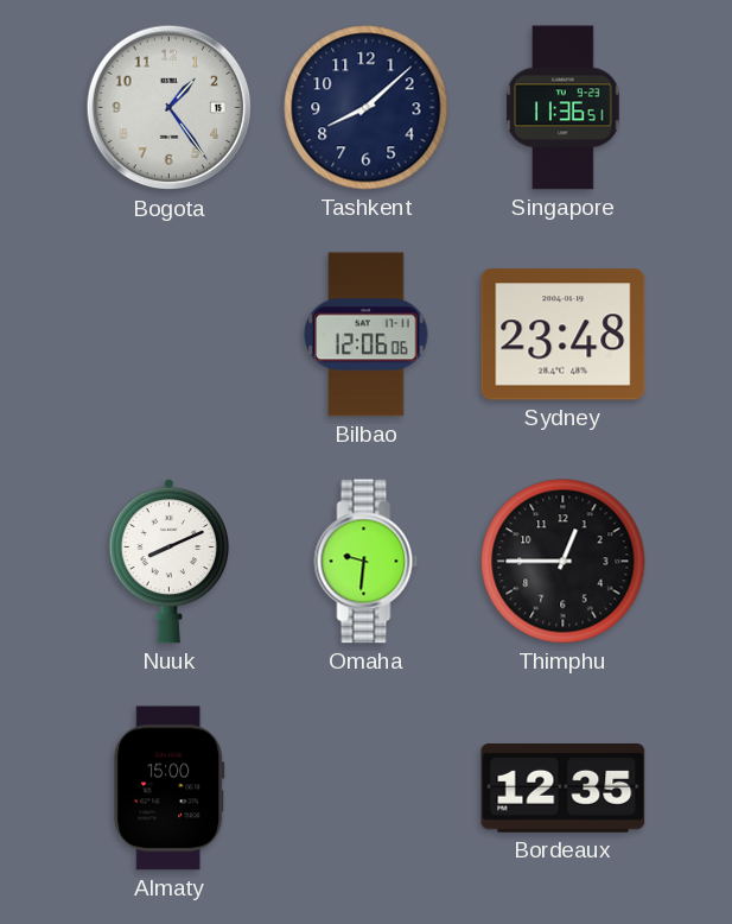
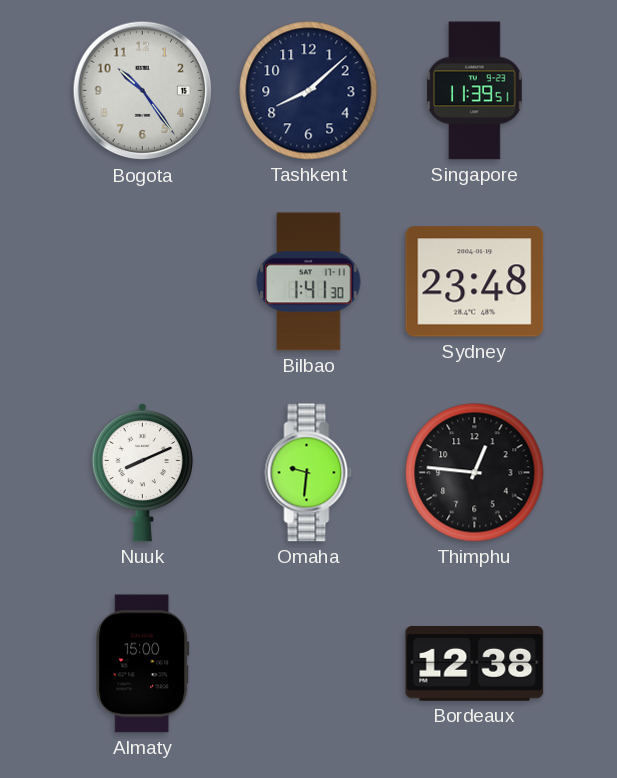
Bogota: 1:24 -> 10:24
Singapore: 11:36 -> 11:39
Bilbao: 12:06 -> 1:41
Thimphu: 12:45 -> 12:46
Bordeaux: 12:35 -> 12:38
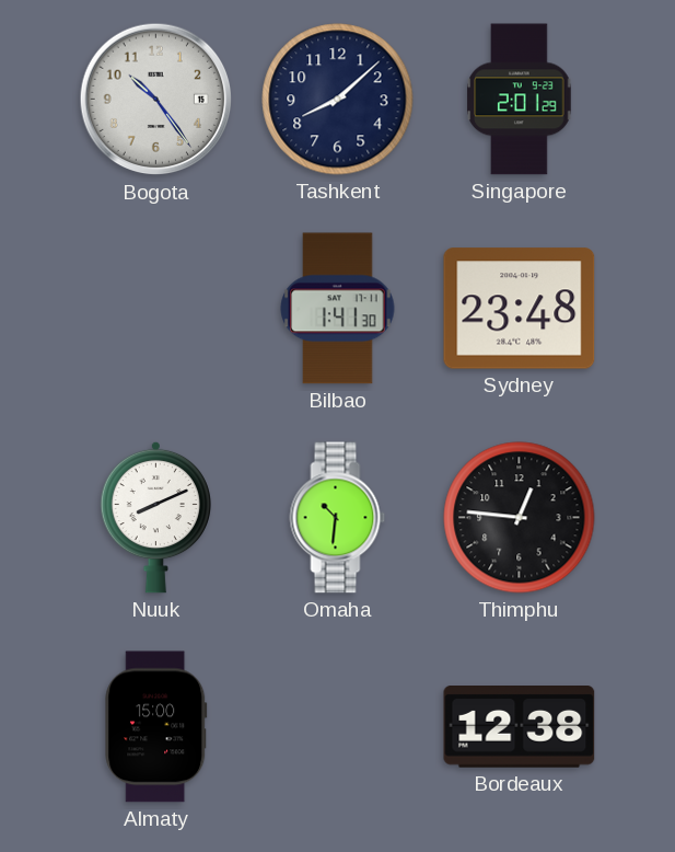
Singapore: 11:39 -> 2:01
Omaha: 9:31 -> 10:31
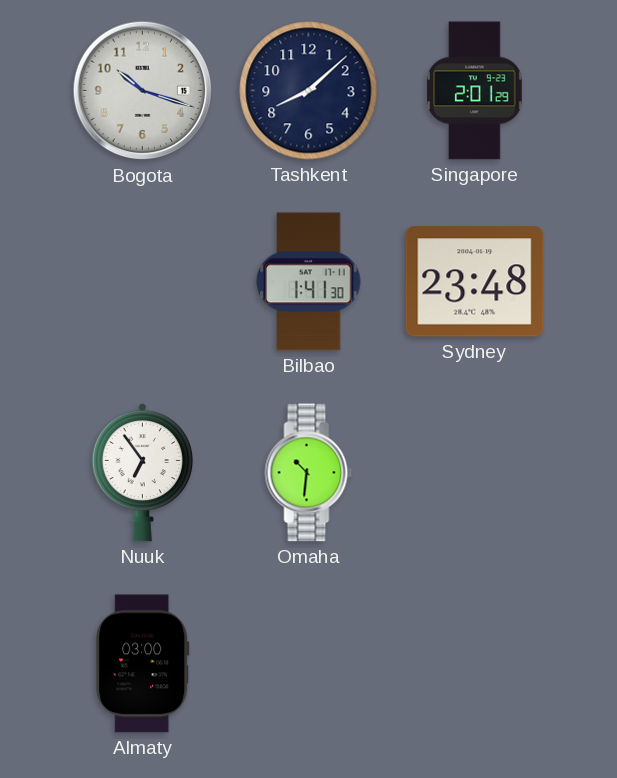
Bogota: 10:24 -> 10:18
Nuuk: 8:11 -> 6:54
Thimphu: 12:46 -> none
Almaty: 15:00 -> 03:00
Bordeaux: 12:38 -> none
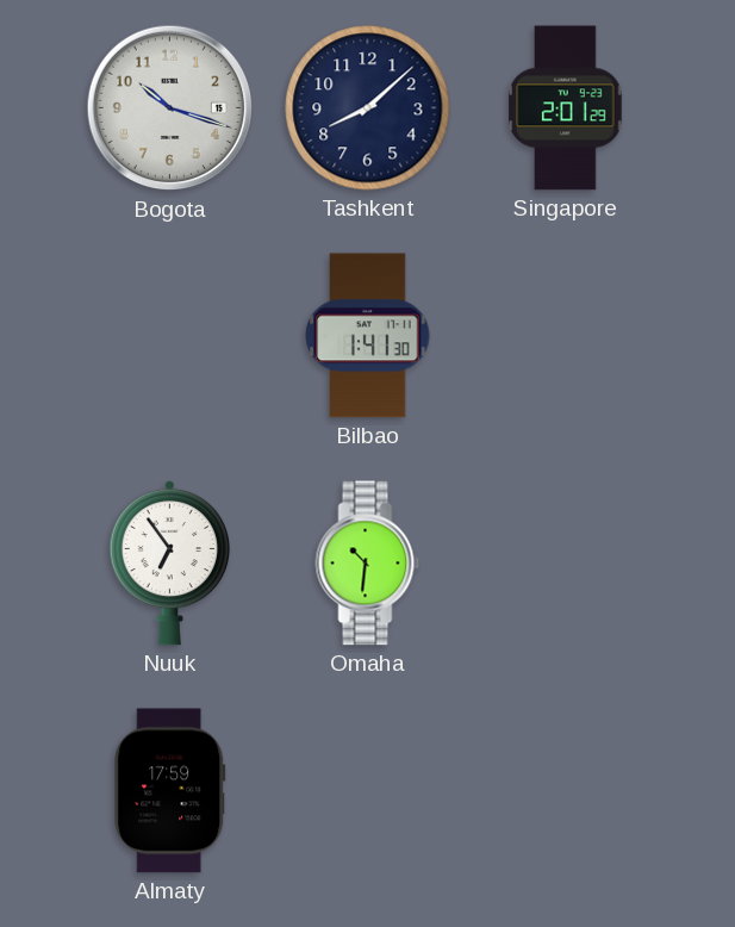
Sydney: 23:48 -> none
Almaty: 03:00 -> 17:59
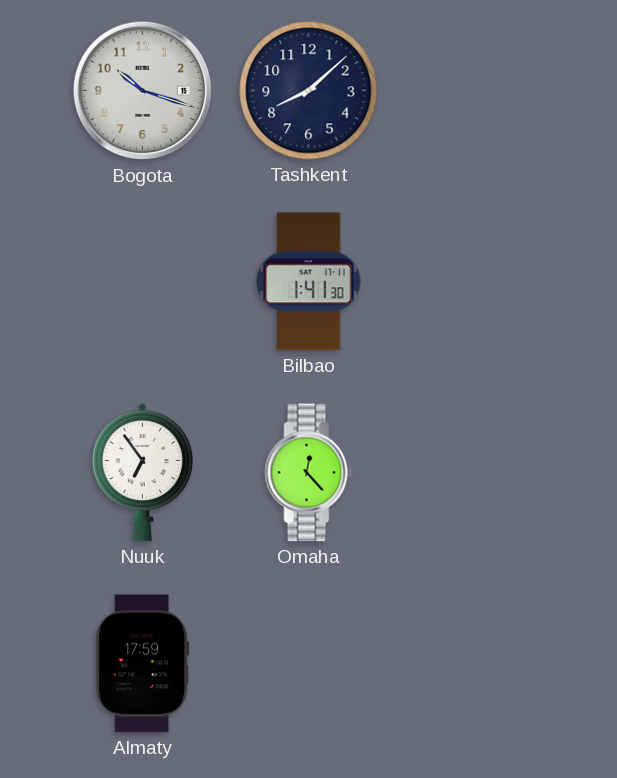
Singapore: 2:01 -> none
Omaha: 10:31 -> 12:23
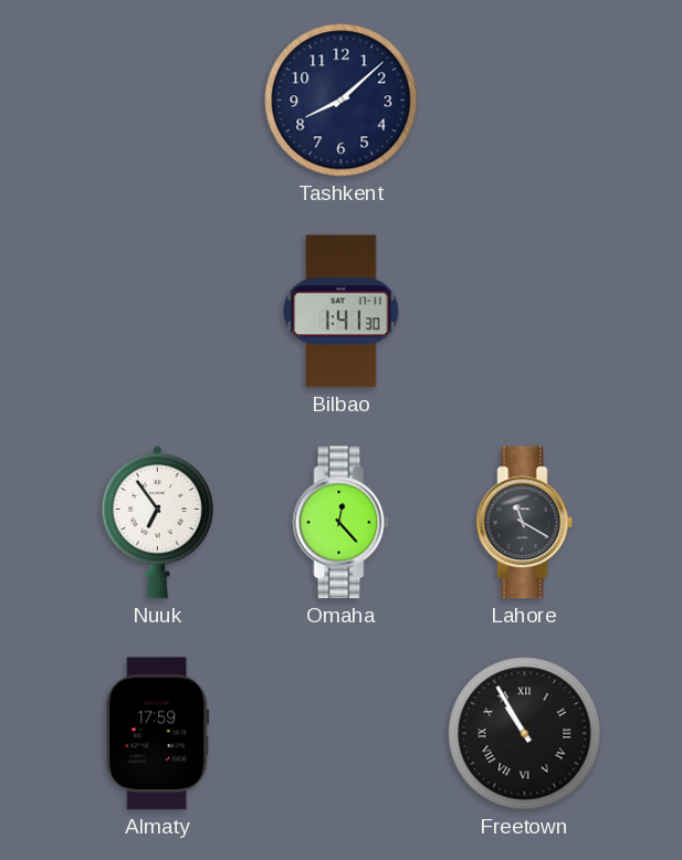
Bogota: 10:18 -> none
Lahore: none -> 11:20
Freetown: none -> 10:55
